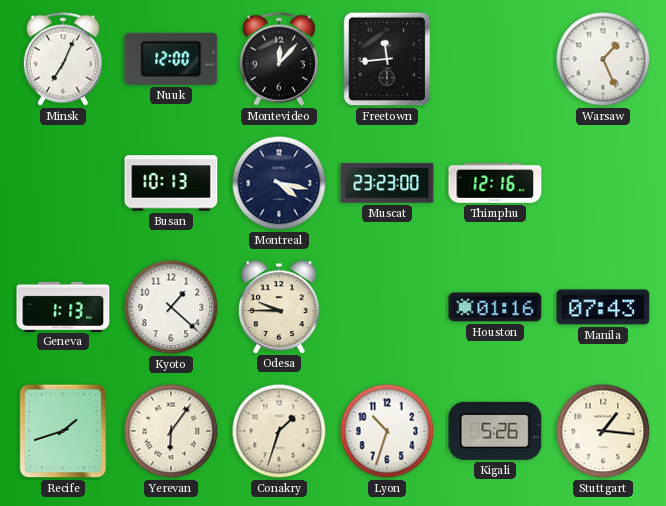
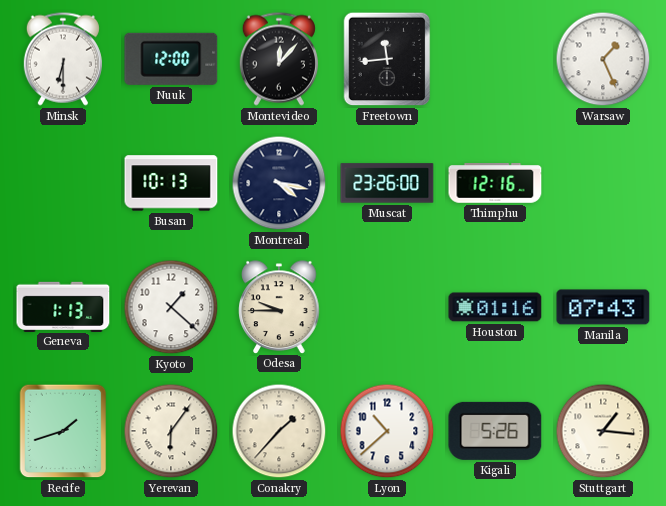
Minsk: 7:04 -> 6:30
Muscat: 23:23 -> 23:26
Conakry: 1:33 -> 1:37
Lyon: 10:33 -> 10:38
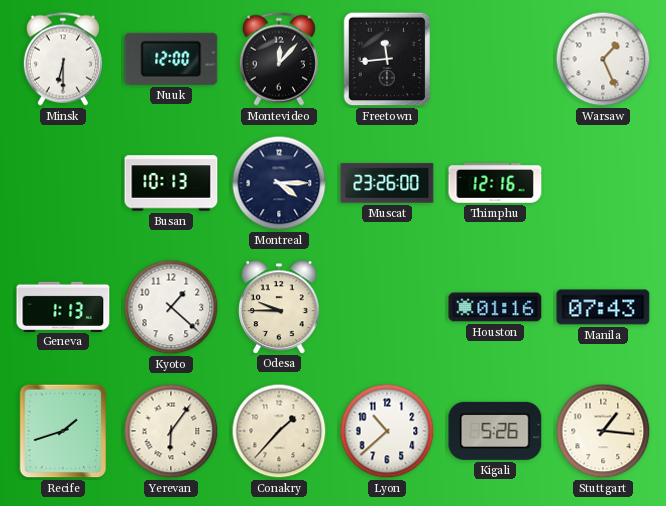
Montreal: 4:17 -> 4:15
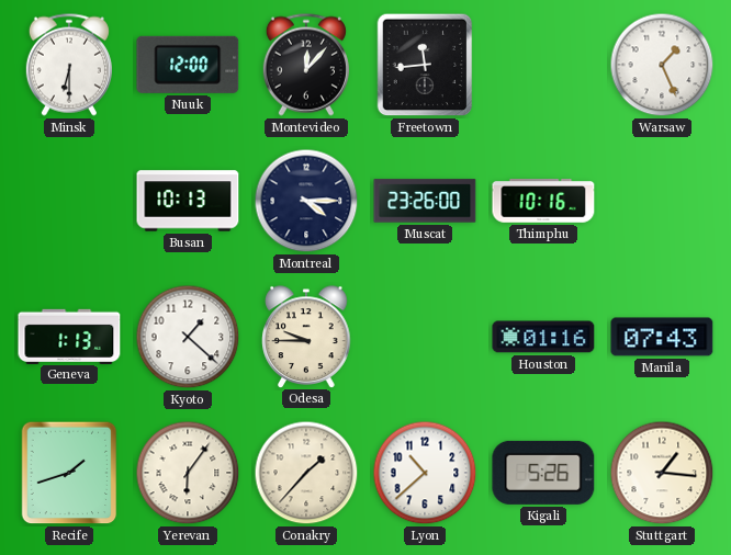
Thimphu: 12:16 -> 10:16
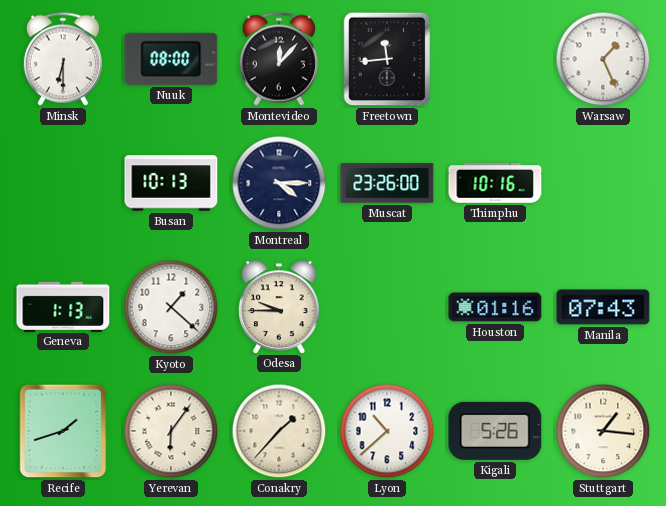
Nuuk: 12:00 -> 08:00
